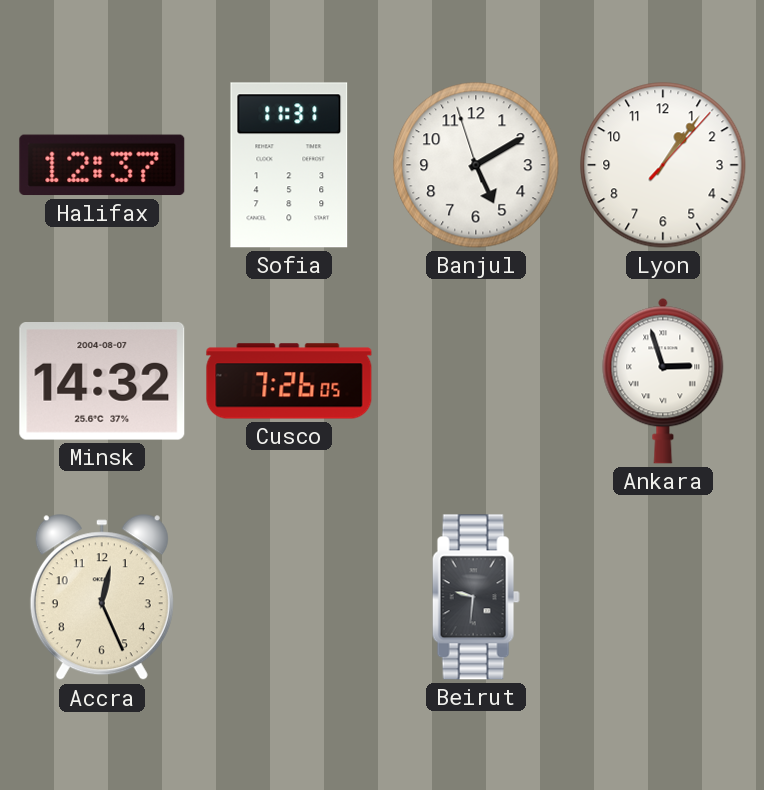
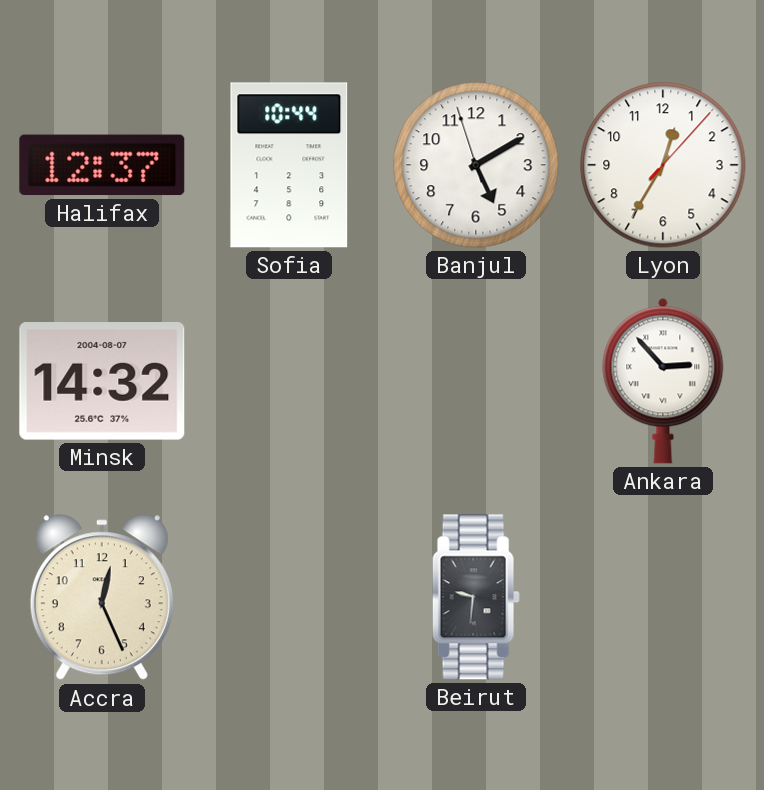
Sofia: 11:31 -> 10:44
Lyon: 1:06 -> 12:35
Cusco: 7:26 -> none
Ankara: 2:57 -> 2:53
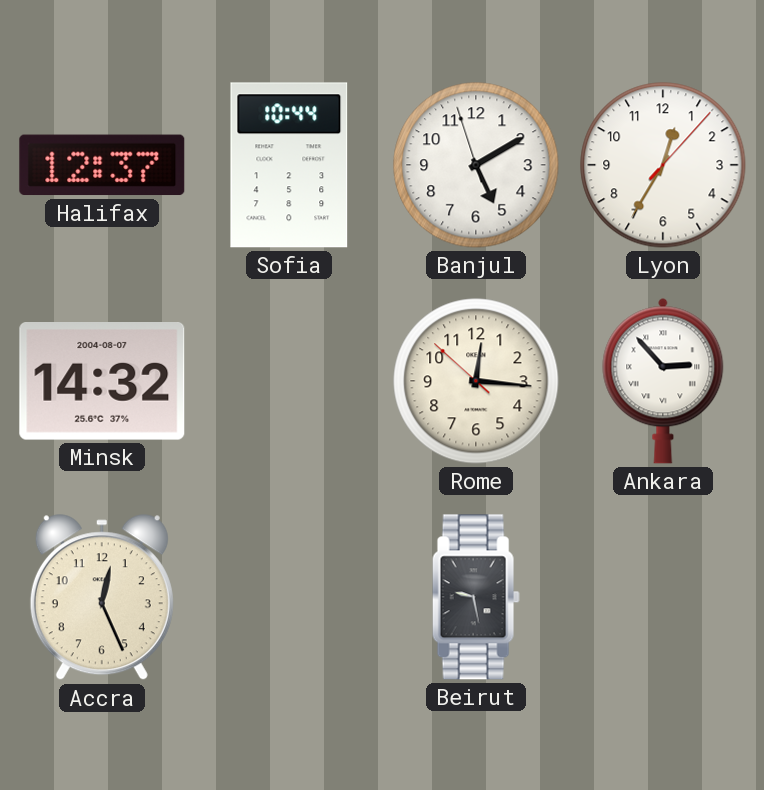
Rome: none -> 12:15
Beirut: 9:31 -> 9:28
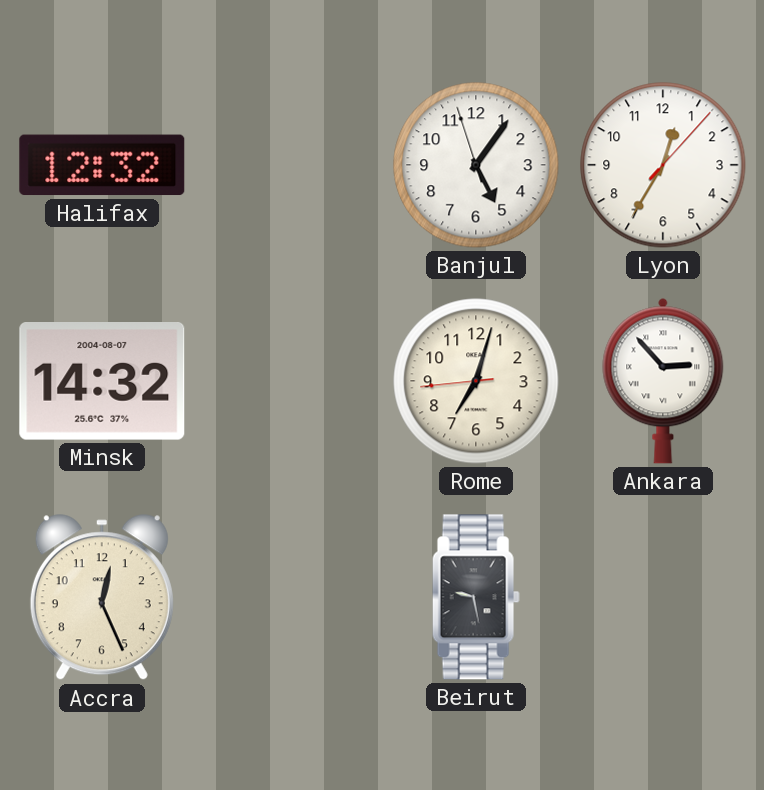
Halifax: 12:37 -> 12:32
Sofia: 10:44 -> none
Banjul: 5:09 -> 5:05
Rome: 12:15 -> 7:02
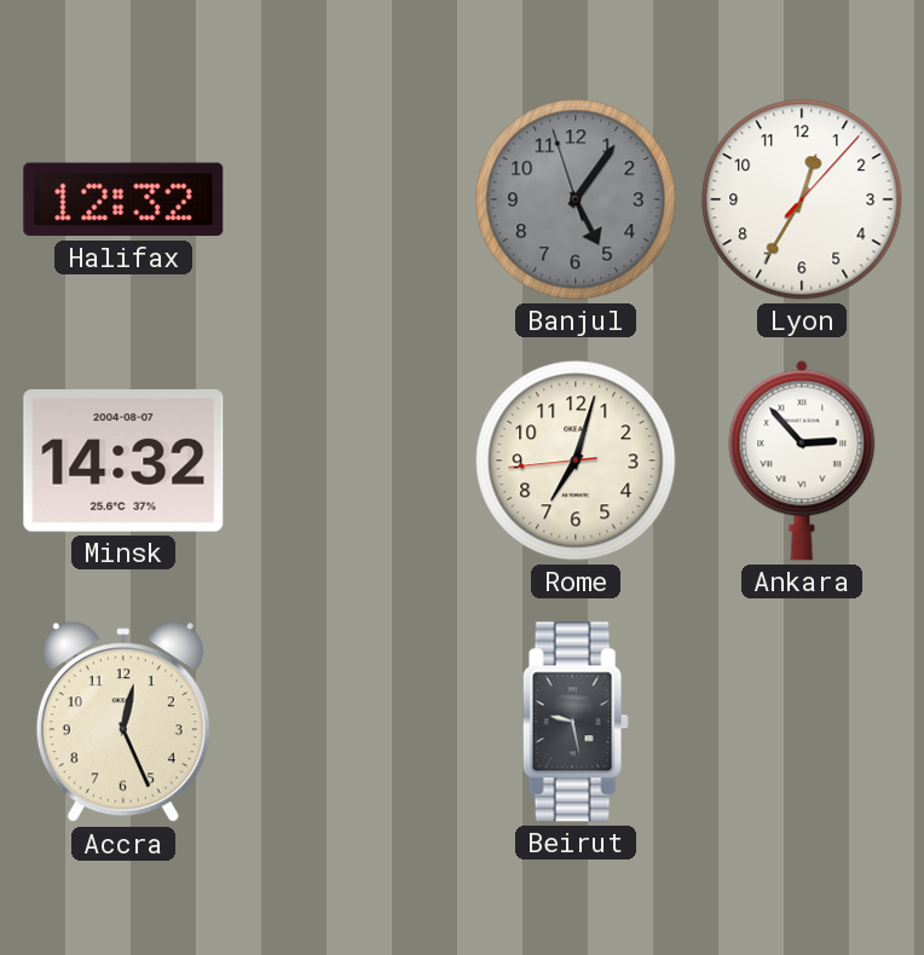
Banjul dial: white -> grey
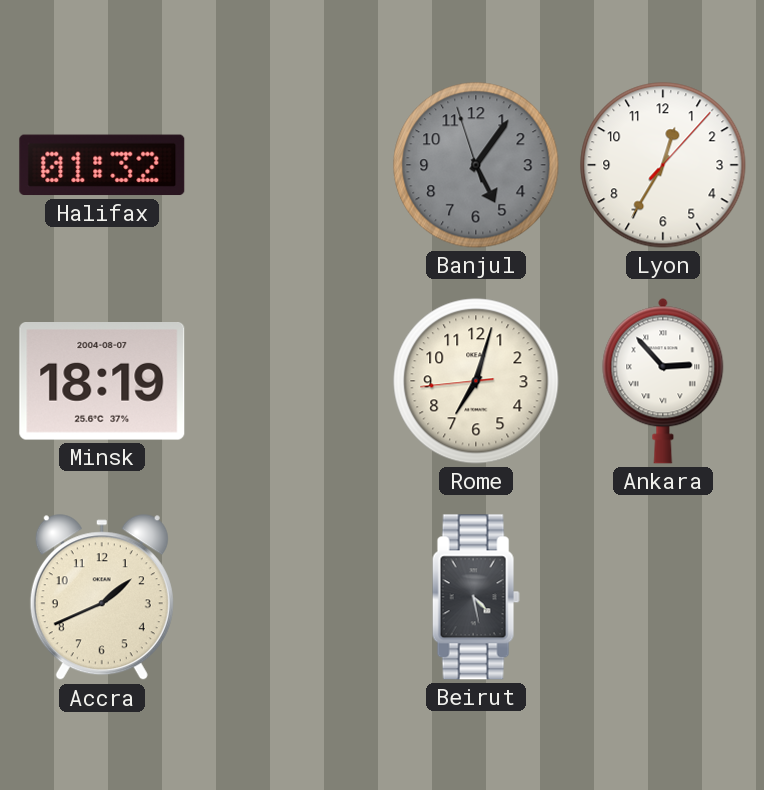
Halifax: 12:32 -> 01:32
Minsk: 14:32 -> 18:19
Accra: 12:26 -> 1:41
Beirut: 9:28 -> 4:28
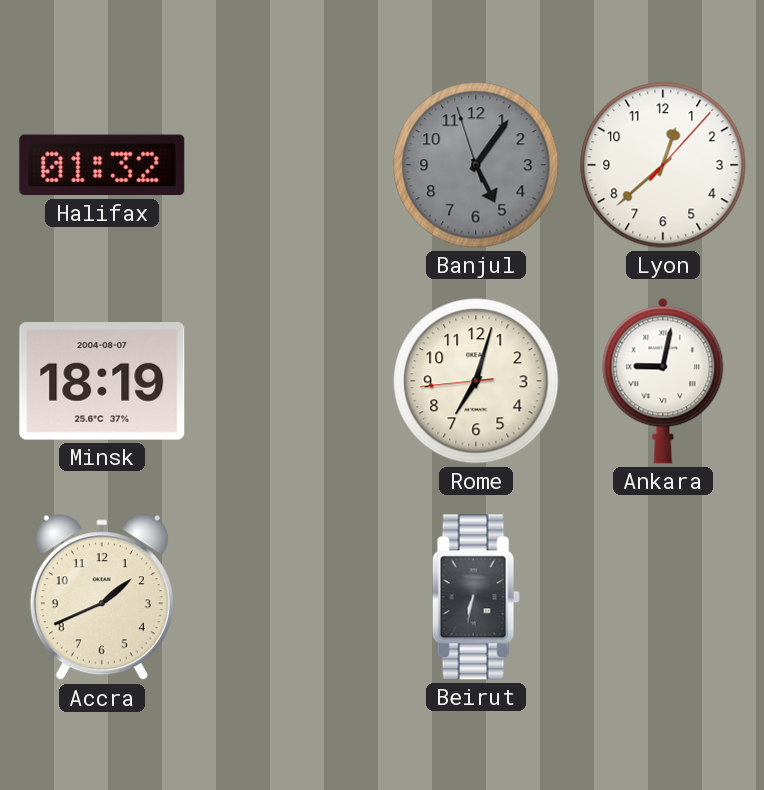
Lyon: 12:35 -> 12:38
Ankara: 2:53 -> 9:02
Beirut: 4:28 -> 6:32
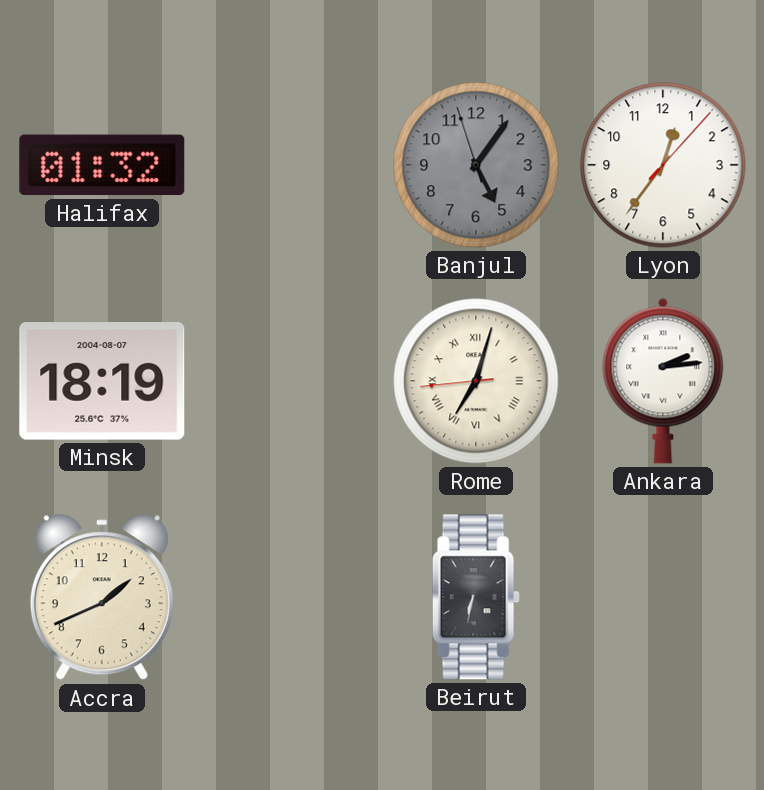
Lyon: 12:38 -> 12:36
Rome numerals: Arabic -> Roman
Ankara: 9:02 -> 2:14
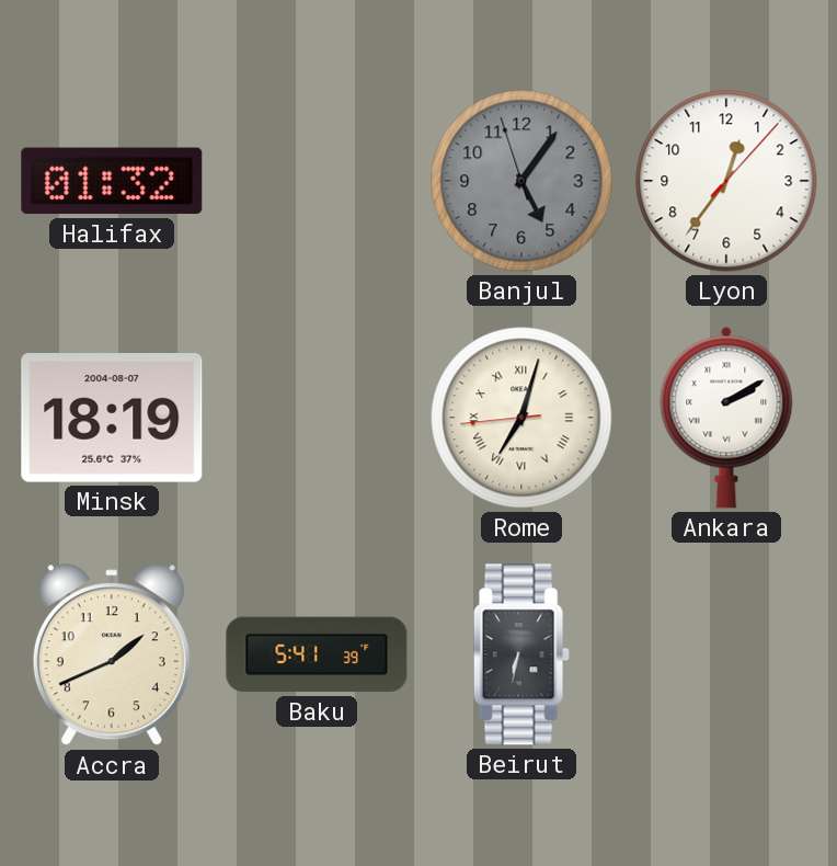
Ankara: 2:14 -> 2:10
Baku: none -> 5:41
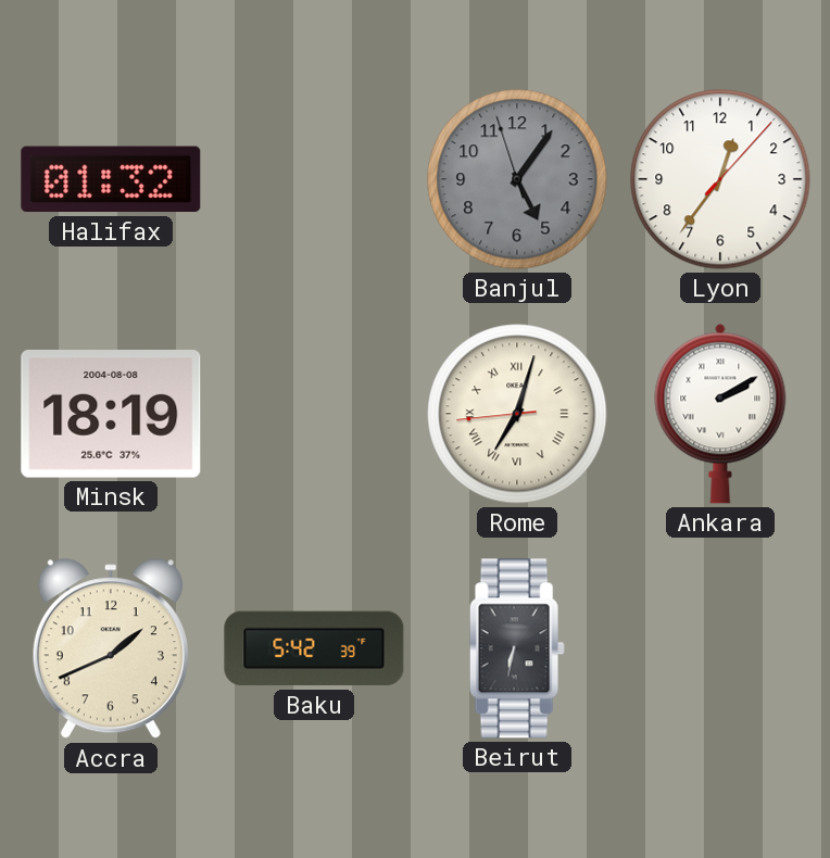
Minsk date: 2004-08-07 -> 2004-08-08
Baku: 5:41 -> 5:42
